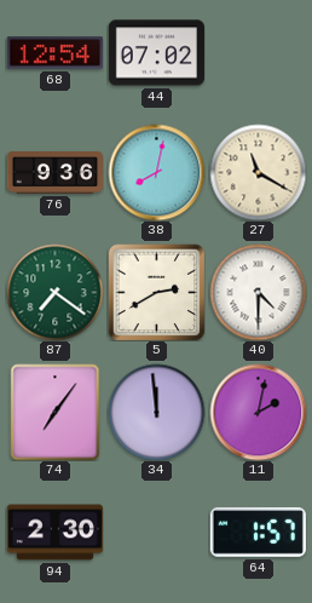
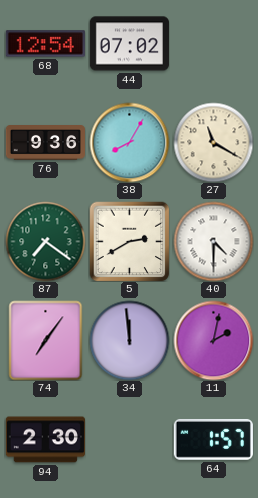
38: 8:02 -> 8:05
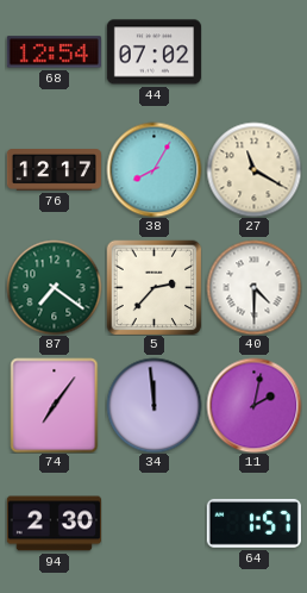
76: 9:36 -> 12:17
5: 2:40 -> 2:37
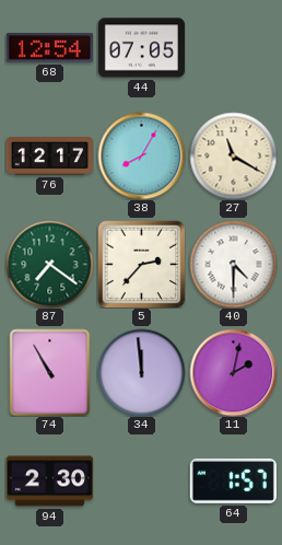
44: 07:02 -> 07:05
74: 7:06 -> 10:55
